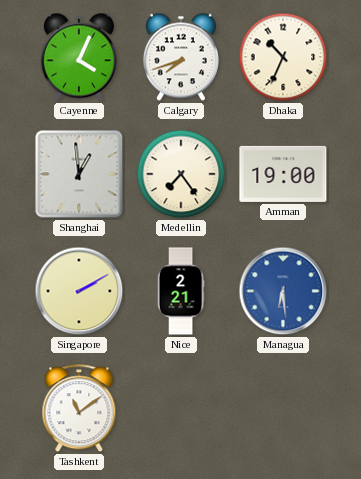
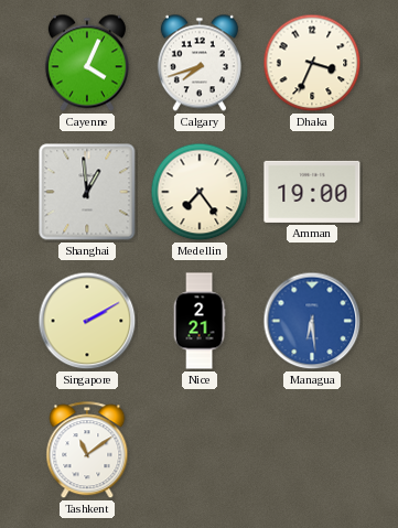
Dhaka: 10:34 -> 3:34
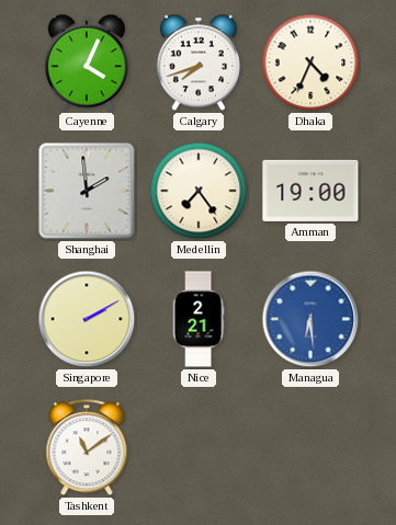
Dhaka: 3:34 -> 4:34
Shanghai: 12:59 -> 1:59
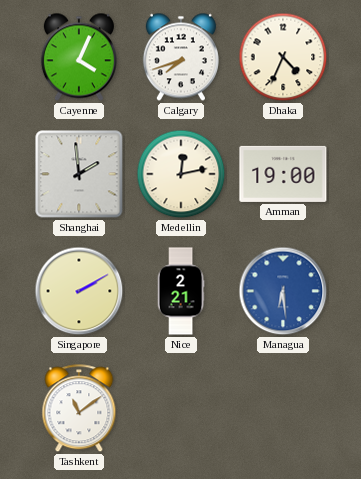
Medellin: 7:24 -> 12:13
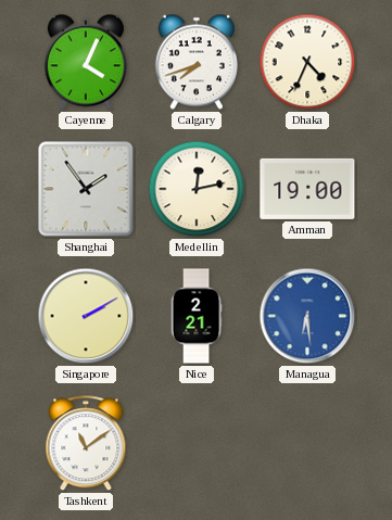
Shanghai: 1:59 -> 1:54
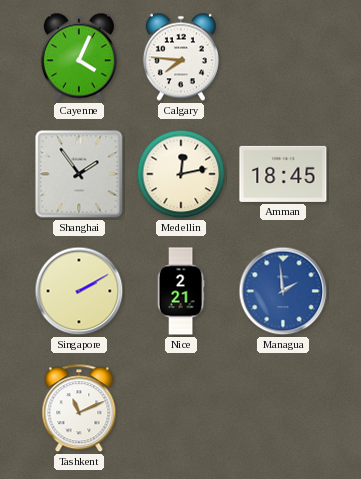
Calgary: 7:42 -> 7:46
Dhaka: 4:34 -> none
Amman: 19:00 -> 18:45
Managua: 6:29 -> 1:59
Tashkent: 11:09 -> 11:11
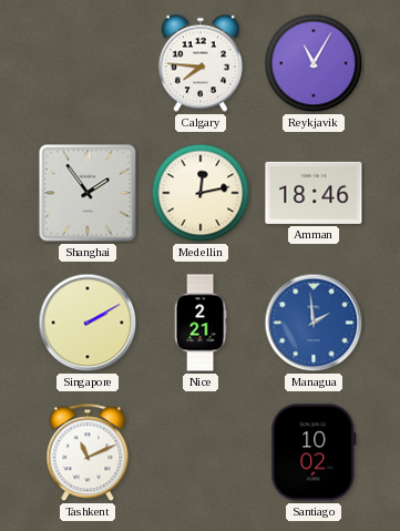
Cayenne: 4:04 -> none
Reykjavik: none -> 11:05
Amman: 18:45 -> 18:46
Santiago: none -> 10:02
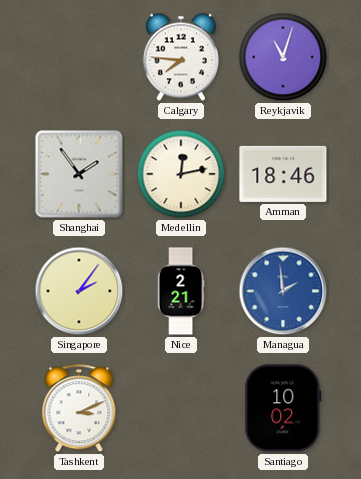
Reykjavik: 11:05 -> 11:03
Singapore: 2:10 -> 2:06
Tashkent: 11:11 -> 3:11
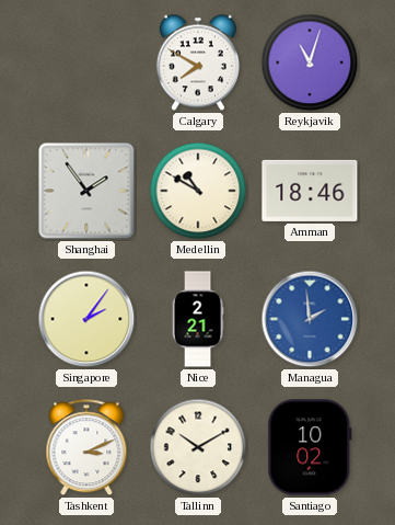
Calgary: 7:46 -> 7:50
Medellin: 12:13 -> 10:50
Tallinn: none -> 10:10
